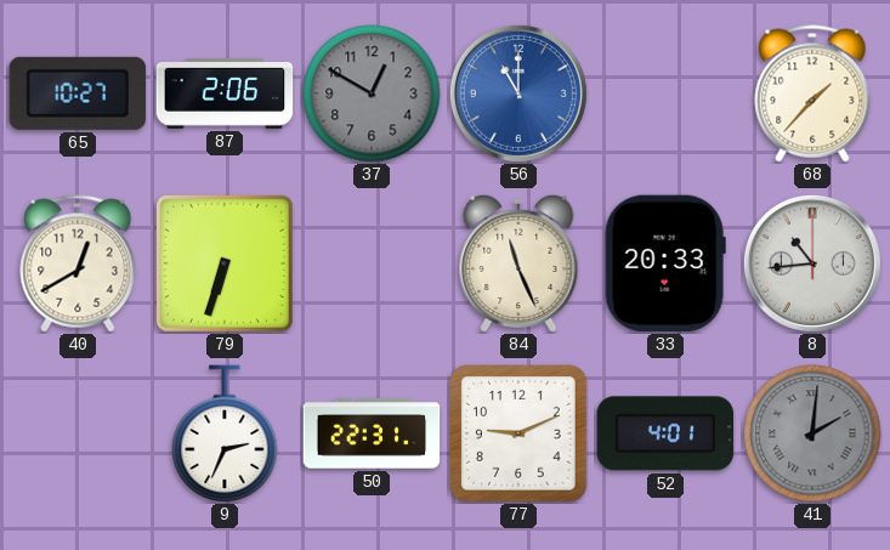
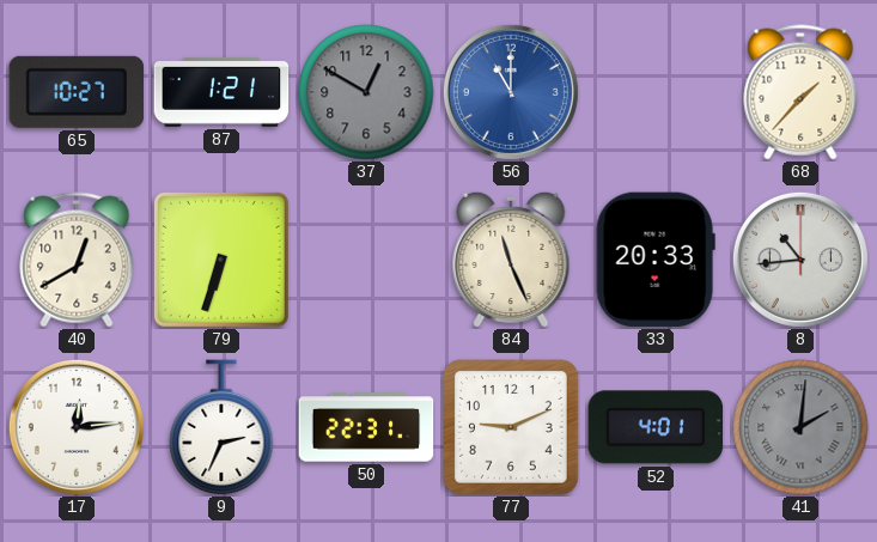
87: 2:06 -> 1:21
17: none -> 12:14
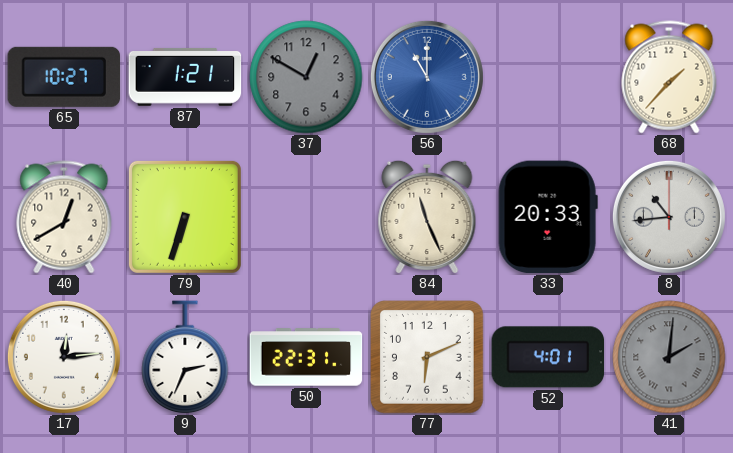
77: 9:11 -> 6:11
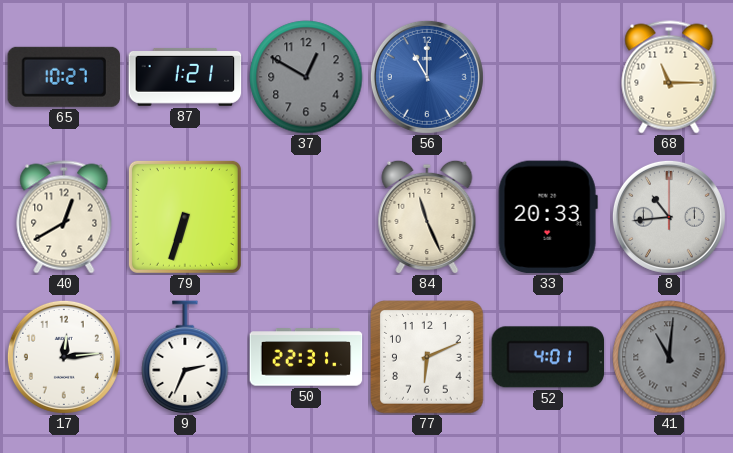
68: 1:37 -> 11:15
41: 2:01 -> 11:01
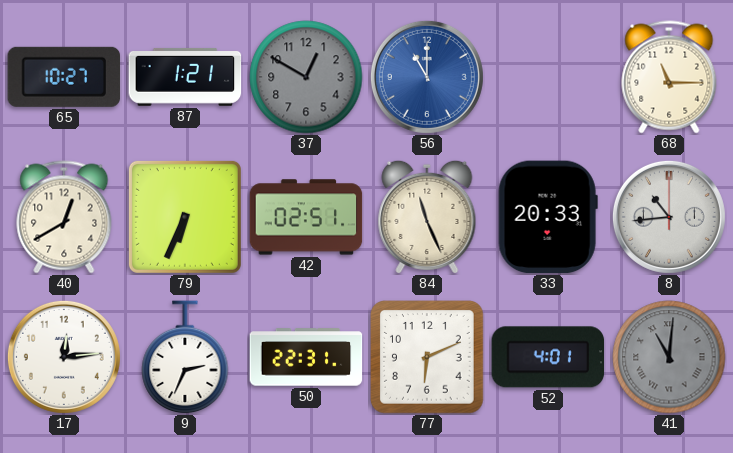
79: 6:33 -> 6:34
42: none -> 02:51
